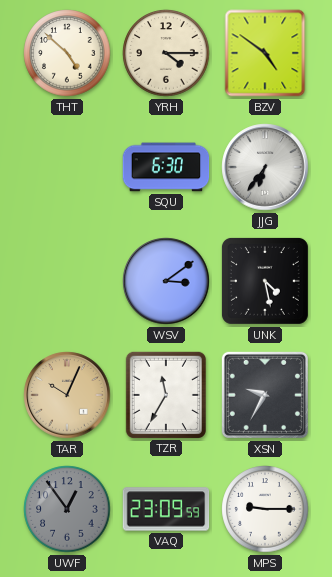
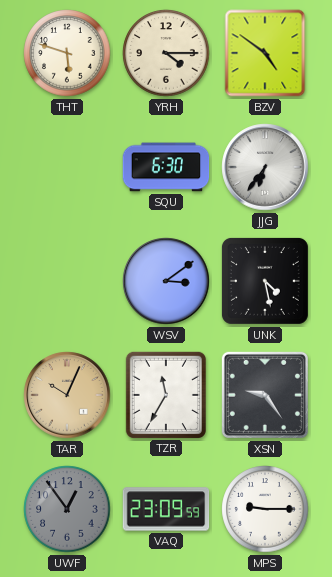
THT: 4:52 -> 5:48
XSN: 9:35 -> 9:24
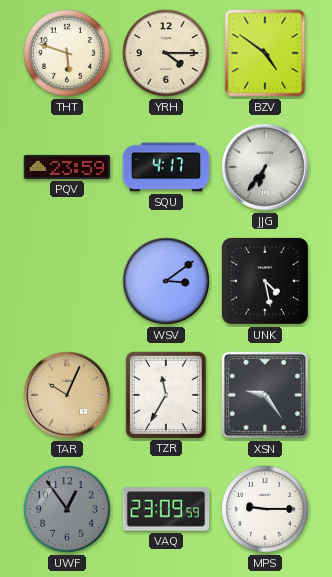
PQV: none -> 23:59
SQU: 6:30 -> 4:17
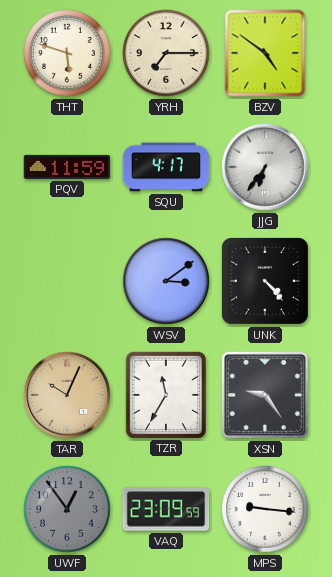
YRH: 4:15 -> 7:15
PQV: 23:59 -> 11:59
UNK: 4:28 -> 4:23
MPS: 9:15 -> 9:16
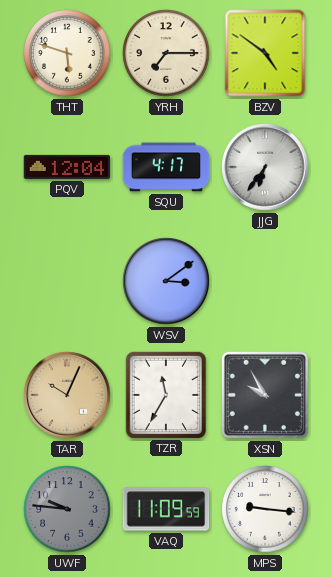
PQV: 11:59 -> 12:04
UNK: 4:23 -> none
XSN: 9:24 -> 9:55
UWF: 12:54 -> 9:46
VAQ: 23:09 -> 11:09
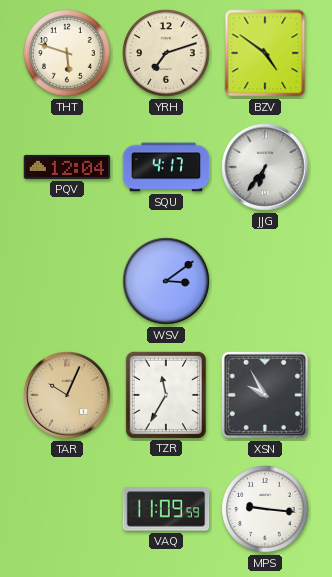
YRH: 7:15 -> 7:12
UWF: 9:46 -> none
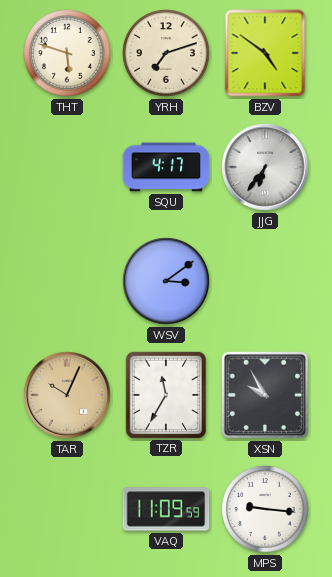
PQV: 12:04 -> none
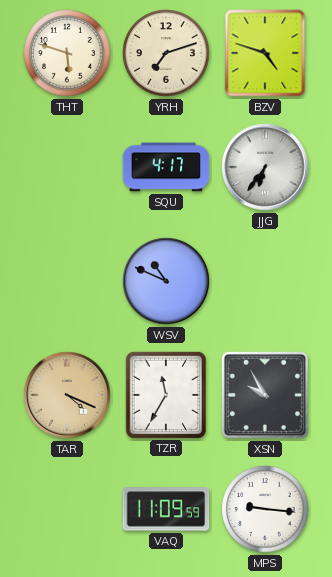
BZV: 4:51 -> 4:48
WSV: 3:09 -> 10:49
TAR: 10:04 -> 4:19
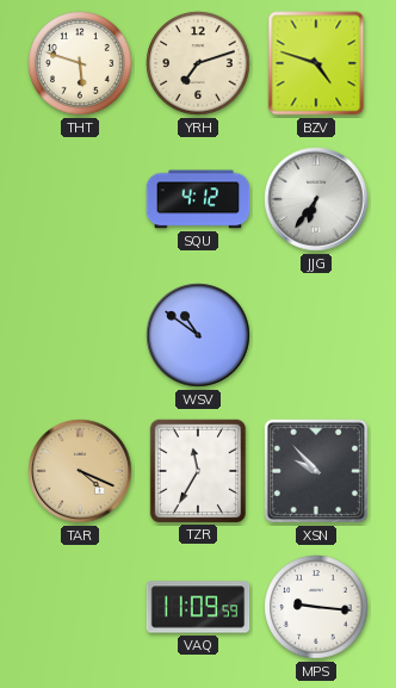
SQU: 4:17 -> 4:12
WSV: 10:49 -> 10:51
XSN: 9:55 -> 9:53
